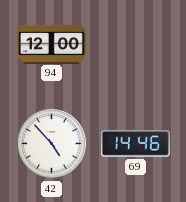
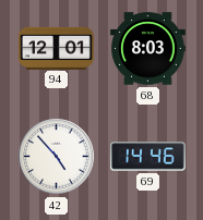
94: 12:00 -> 12:01
68: none -> 8:03
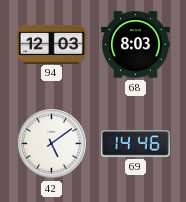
94: 12:01 -> 12:03
42: 4:53 -> 5:09
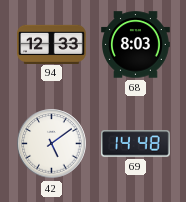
94: 12:03 -> 12:33
69: 14:46 -> 14:48
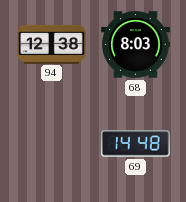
94: 12:33 -> 12:38
42: 5:09 -> none
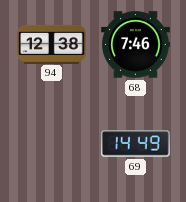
68: 8:03 -> 7:46
69: 14:48 -> 14:49
